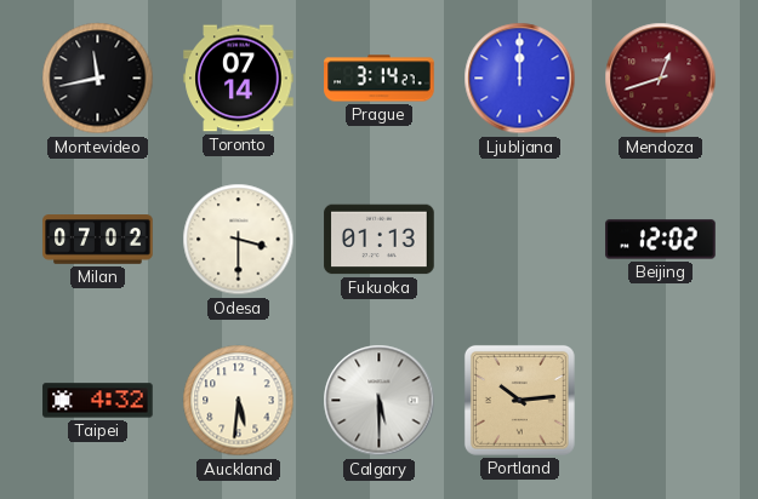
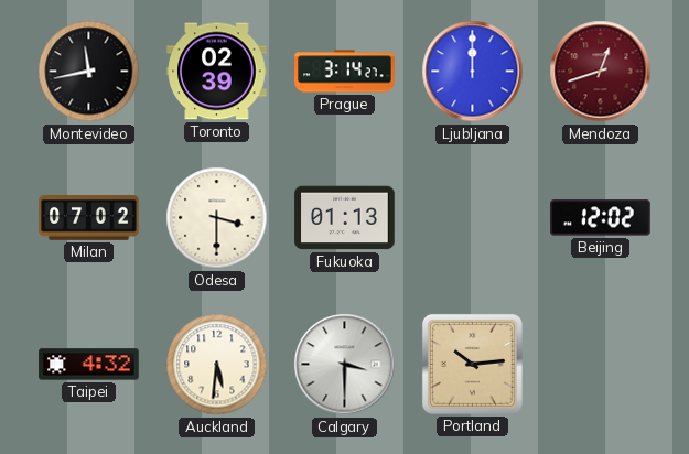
Toronto: 07:14 -> 02:39
Calgary: 5:30 -> 3:30
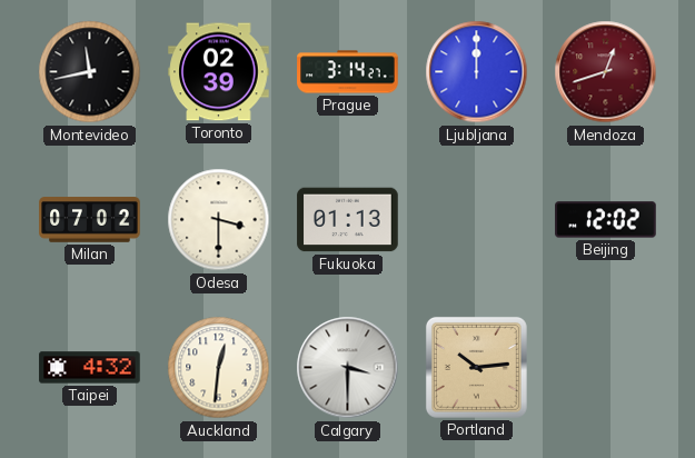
Auckland: 5:31 -> 12:31
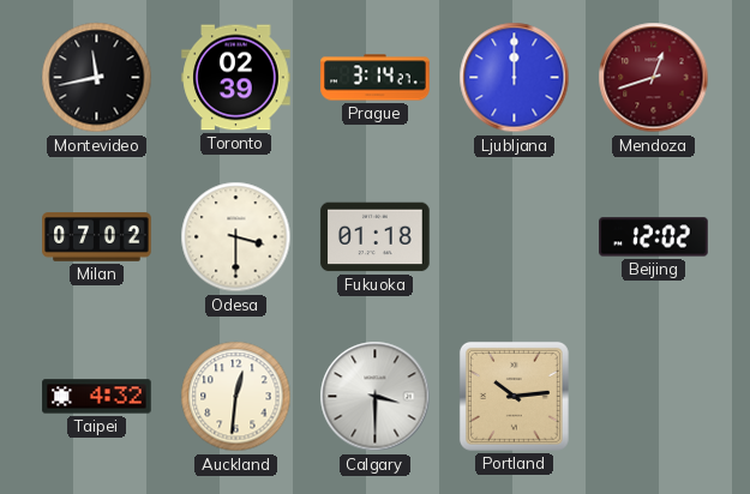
Fukuoka: 01:13 -> 01:18
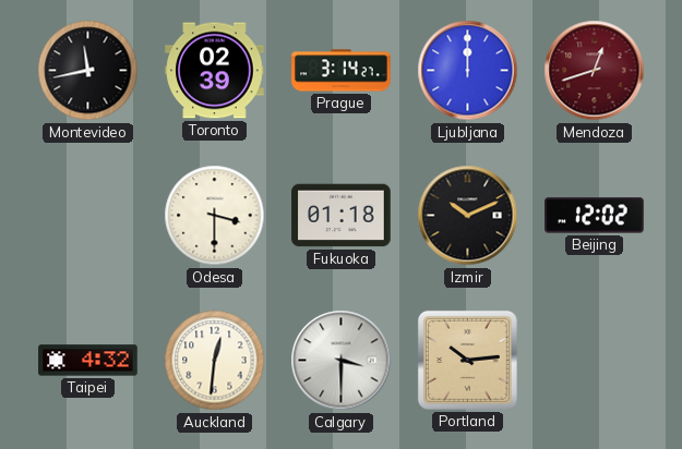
Milan: 07:02 -> none
Izmir: none -> 10:11
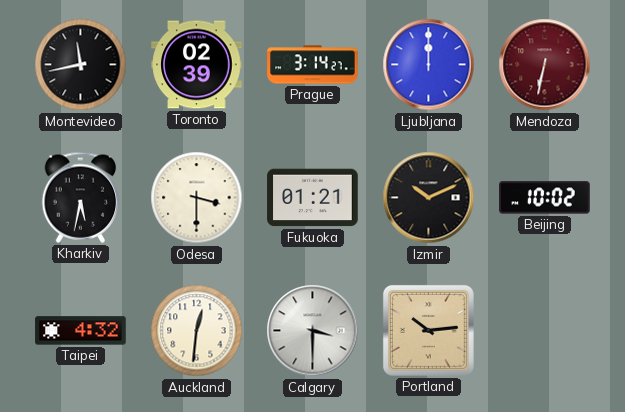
Mendoza: 12:42 -> 6:32
Kharkiv: none -> 5:32
Fukuoka: 01:18 -> 01:21
Beijing: 12:02 -> 10:02
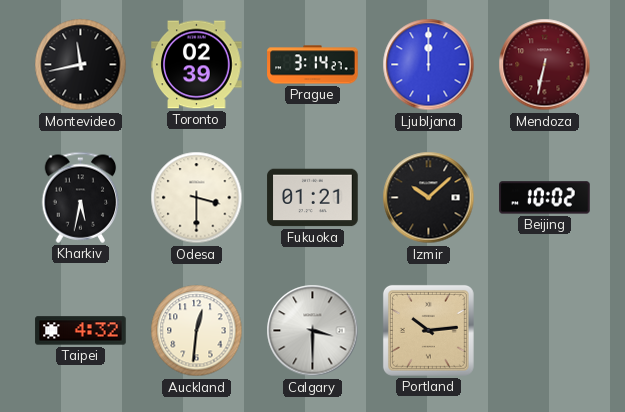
Izmir: 10:11 -> 10:08
